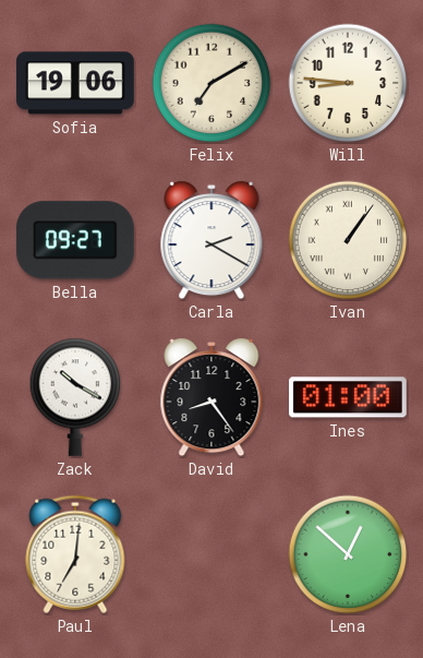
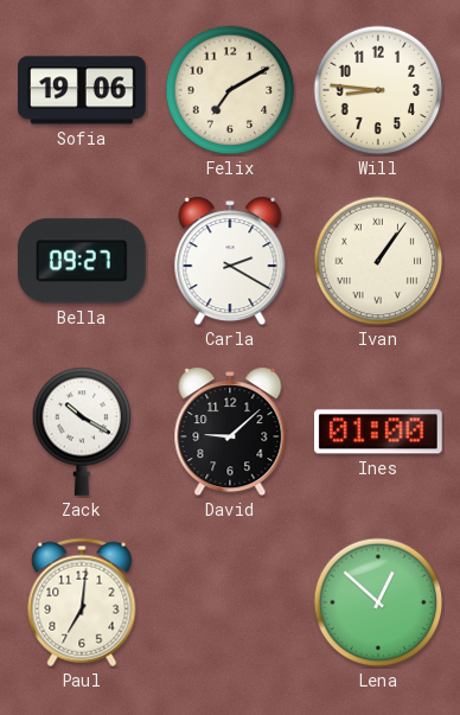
David: 8:24 -> 9:08
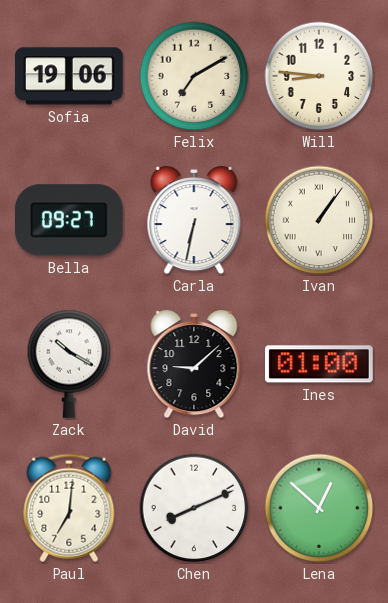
Carla: 2:20 -> 6:32
Chen: none -> 8:11
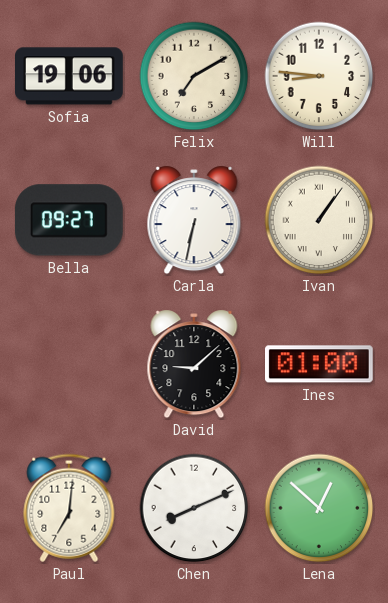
Zack: 10:20 -> none
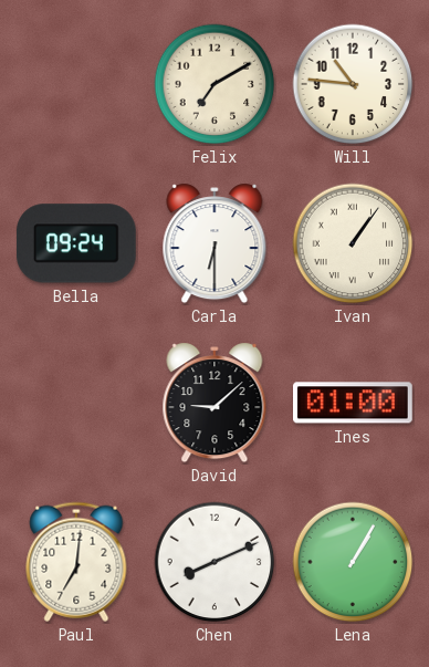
Sofia: 19:06 -> none
Will: 8:46 -> 10:46
Bella: 09:27 -> 09:24
Carla: 6:32 -> 6:30
Lena: 12:52 -> 1:05
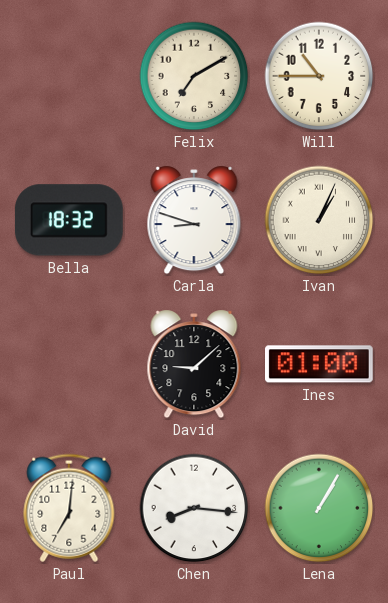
Will: 10:46 -> 10:45
Bella: 09:24 -> 18:32
Carla: 6:30 -> 8:48
Ivan: 1:06 -> 1:04
Chen: 8:11 -> 8:16
